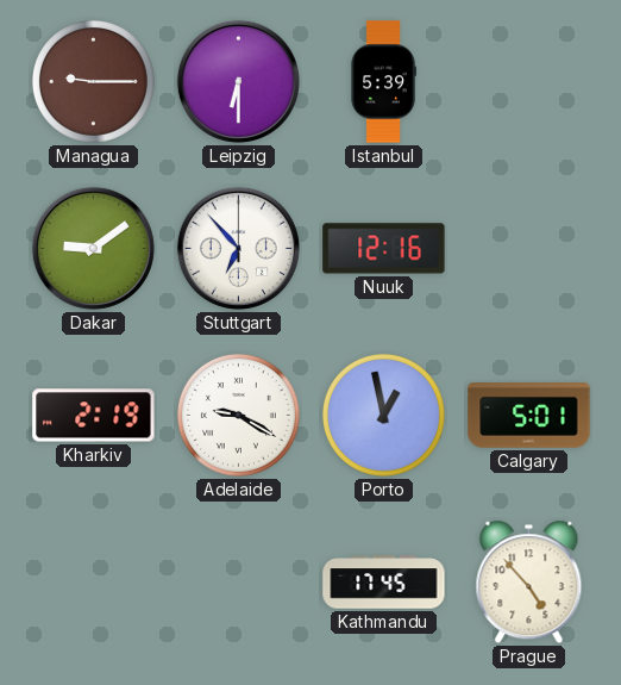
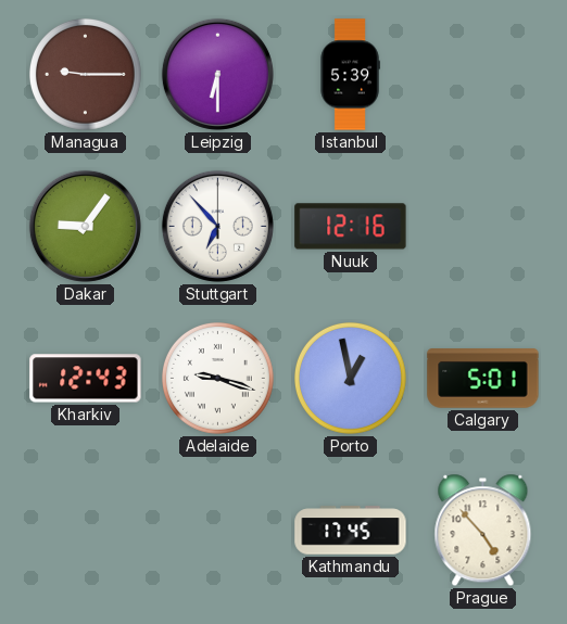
Dakar: 9:09 -> 9:06
Kharkiv: 2:19 -> 12:43
Adelaide: 9:20 -> 9:18
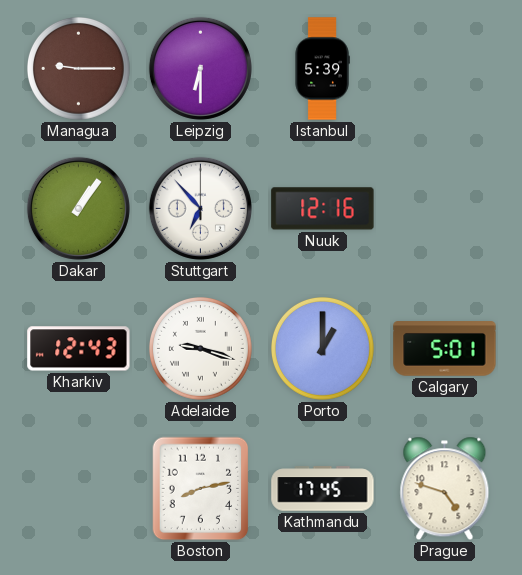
Dakar: 9:06 -> 1:06
Porto: 12:58 -> 1:00
Boston: none -> 8:13
Prague: 4:53 -> 4:48
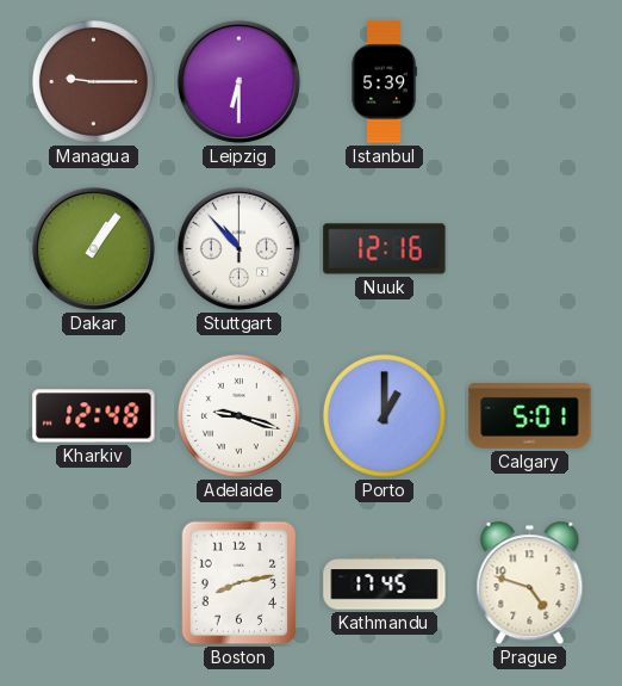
Stuttgart: 6:53 -> 10:53
Kharkiv: 12:43 -> 12:48
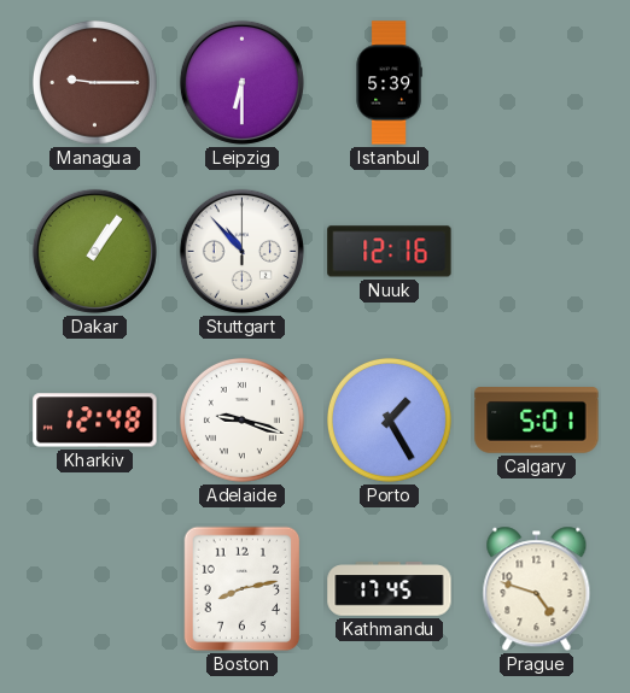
Porto: 1:00 -> 1:25
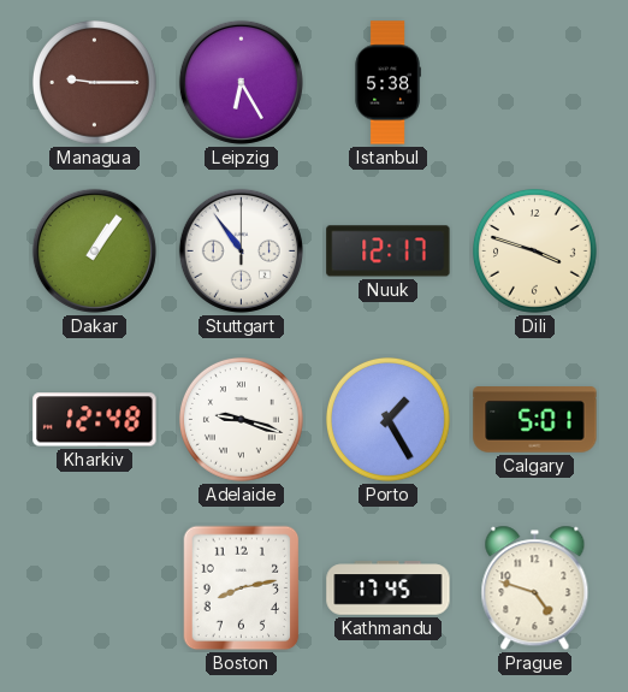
Leipzig: 6:30 -> 6:25
Istanbul: 5:39 -> 5:38
Stuttgart: 10:53 -> 10:54
Nuuk: 12:16 -> 12:17
Dili: none -> 3:48
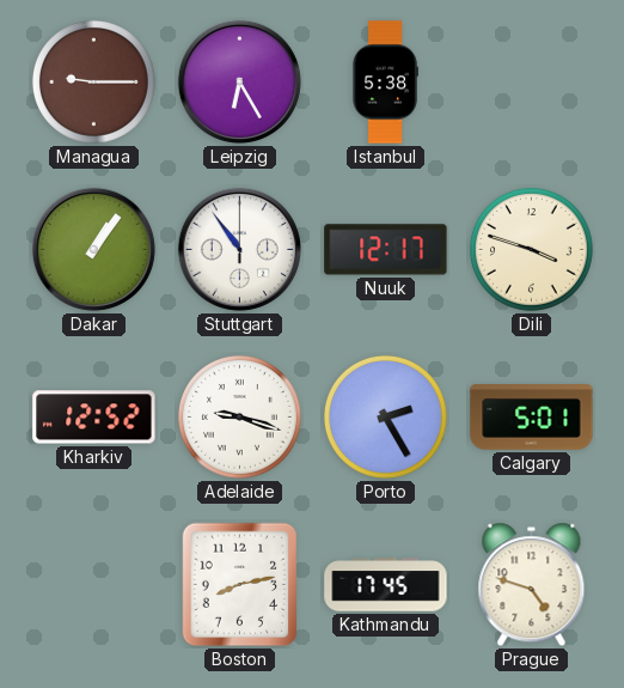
Kharkiv: 12:48 -> 12:52
Porto: 1:25 -> 2:25
